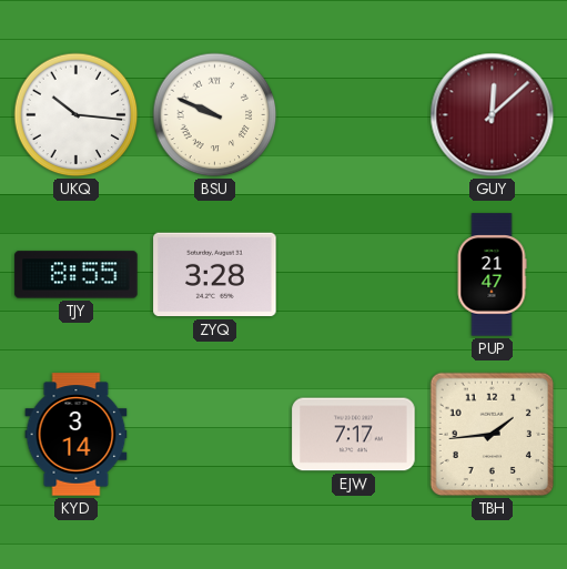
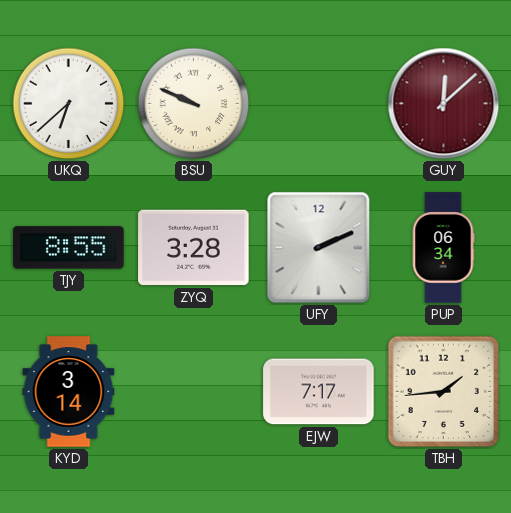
UKQ: 10:16 -> 6:38
UFY: none -> 2:11
PUP: 21:47 -> 06:34
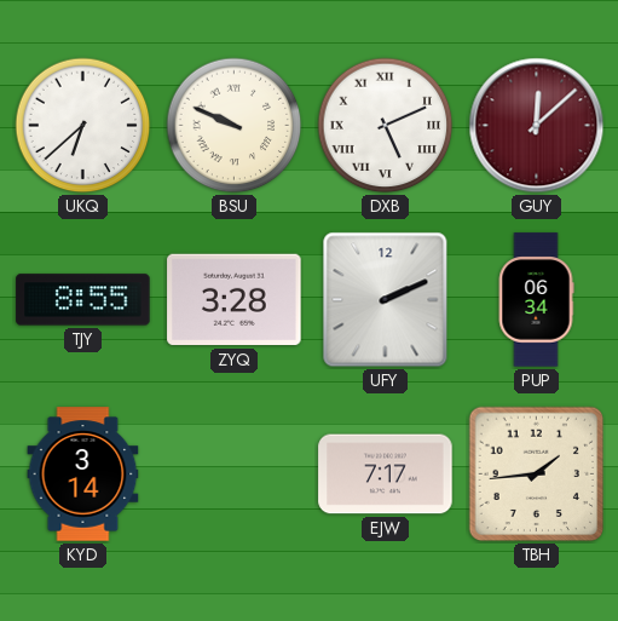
DXB: none -> 5:11
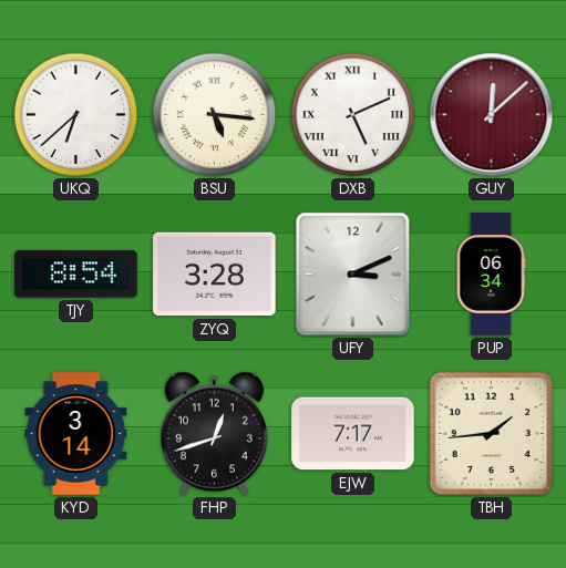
BSU: 9:49 -> 5:16
TJY: 8:55 -> 8:54
UFY: 2:11 -> 3:11
FHP: none -> 12:42
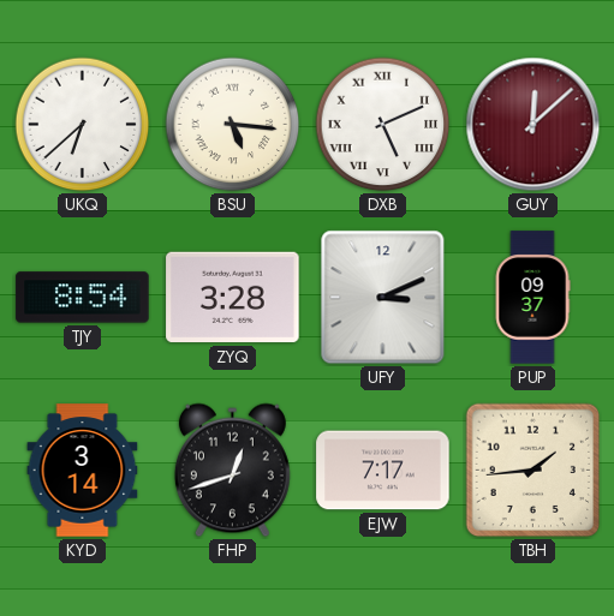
PUP: 06:34 -> 09:37
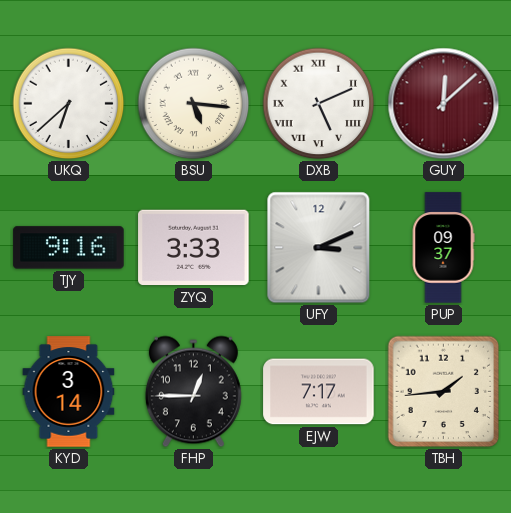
TJY: 8:54 -> 9:16
ZYQ: 3:28 -> 3:33
FHP: 12:42 -> 12:45
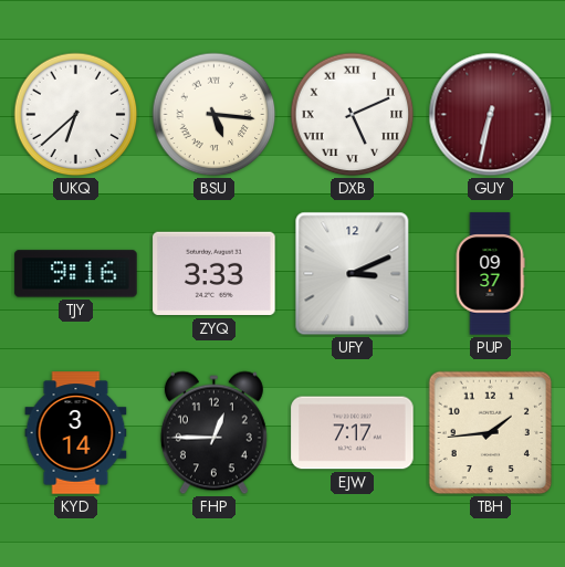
GUY: 12:08 -> 6:32
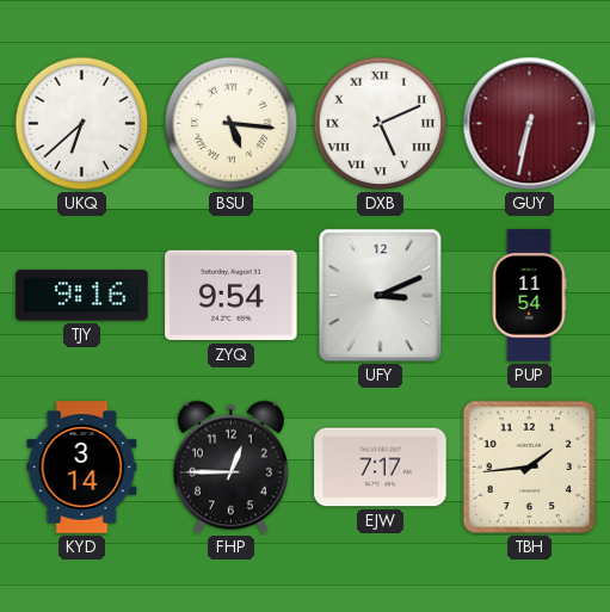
ZYQ: 3:33 -> 9:54
PUP: 09:37 -> 11:54
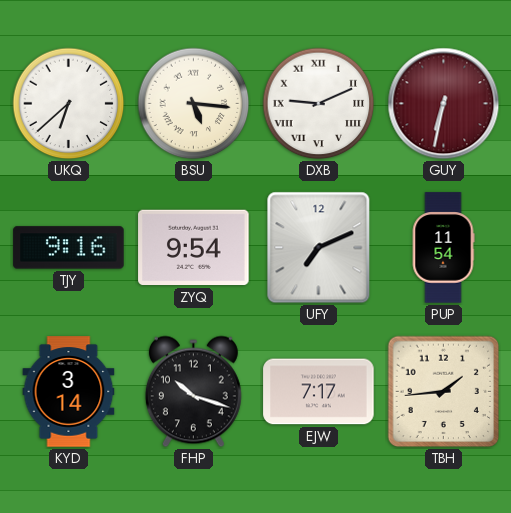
DXB: 5:11 -> 9:11
UFY: 3:11 -> 7:11
FHP: 12:45 -> 10:18
